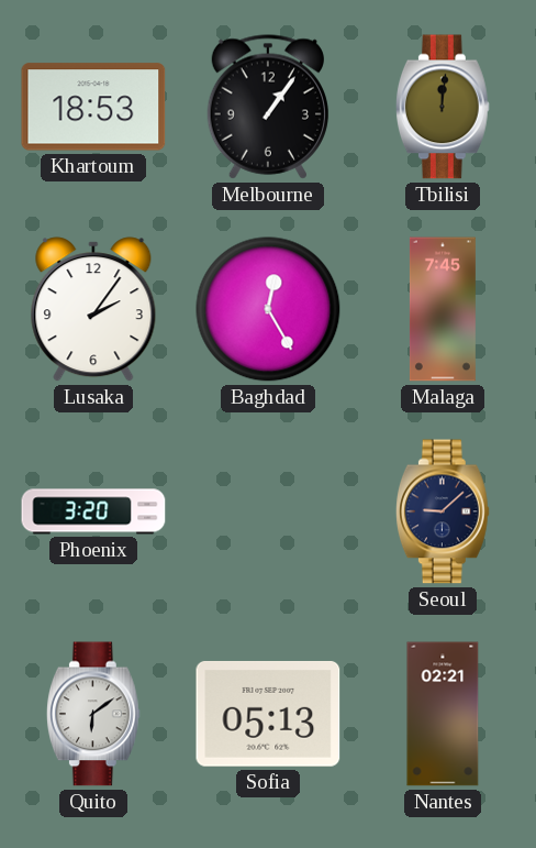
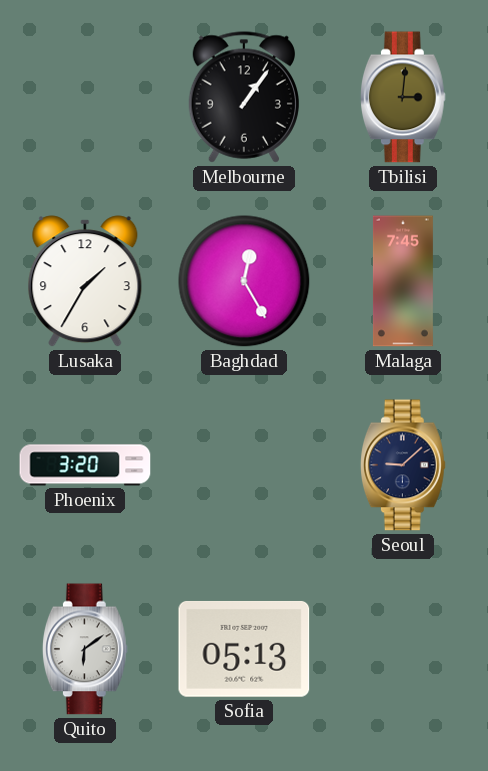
Khartoum: 18:53 -> none
Tbilisi: 12:01 -> 3:01
Lusaka: 2:06 -> 1:35
Nantes: 02:21 -> none
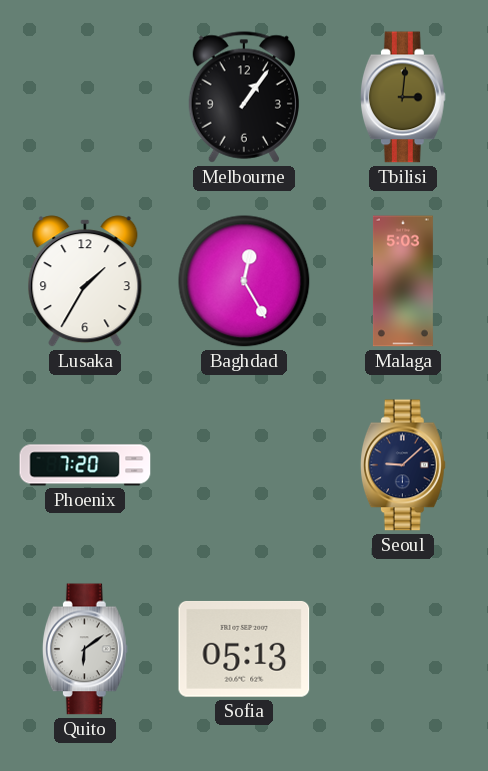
Malaga: 7:45 -> 5:03
Phoenix: 3:20 -> 7:20
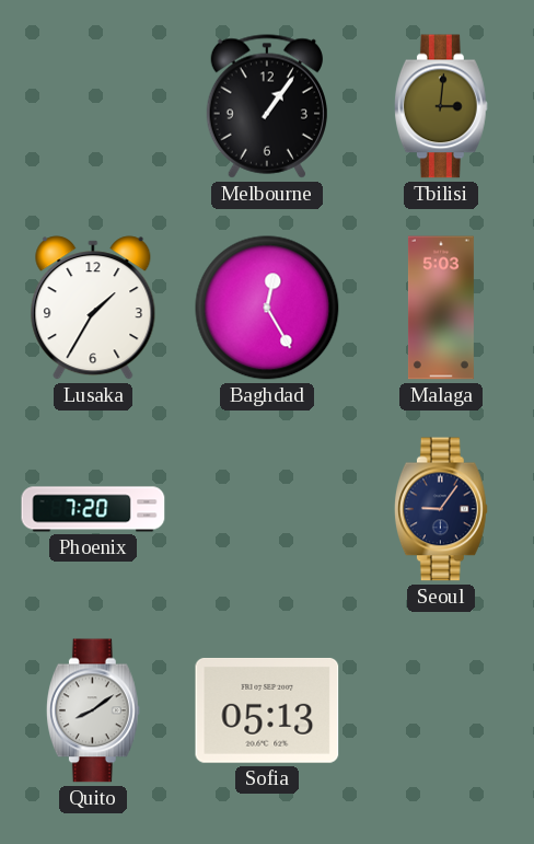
Seoul: 9:08 -> 9:06
Quito: 6:09 -> 8:09
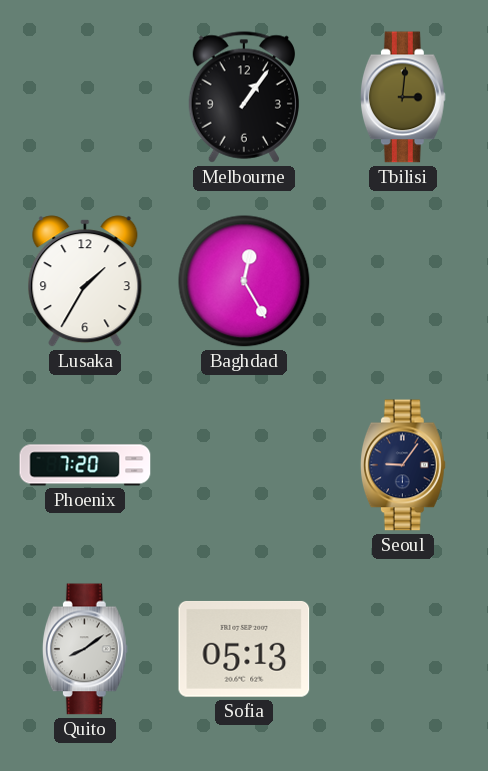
Malaga: 5:03 -> none
